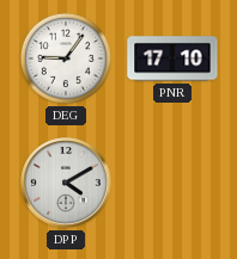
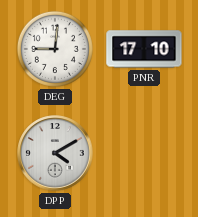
DEG: 9:06 -> 9:01
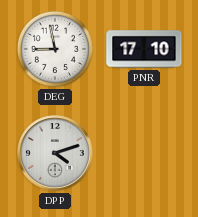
DEG: 9:01 -> 8:58
DPP: 4:10 -> 4:12
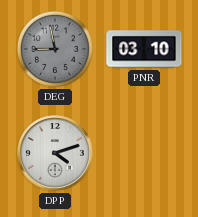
DEG dial: white -> grey
PNR: 17:10 -> 03:10
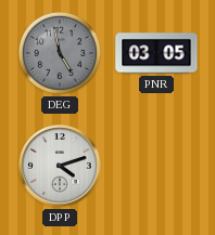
DEG: 8:58 -> 4:58
PNR: 03:10 -> 03:05
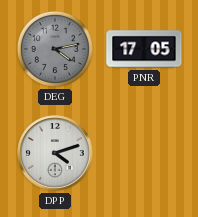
DEG: 4:58 -> 4:13
PNR: 03:05 -> 17:05
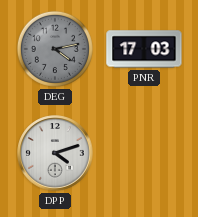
PNR: 17:05 -> 17:03
